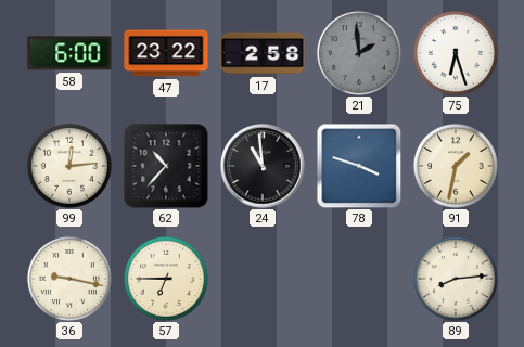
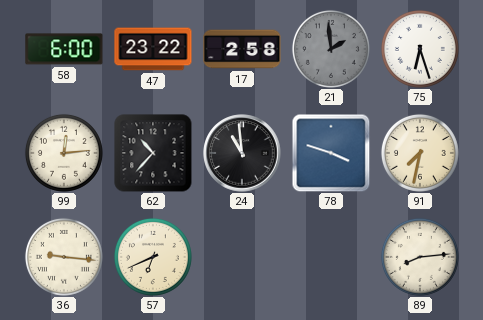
91: 1:32 -> 7:32
36: 9:17 -> 9:16
57: 6:45 -> 6:41
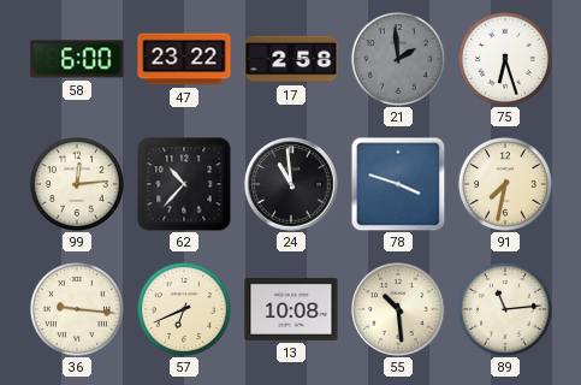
13: none -> 10:08
55: none -> 10:29
89: 8:14 -> 11:14
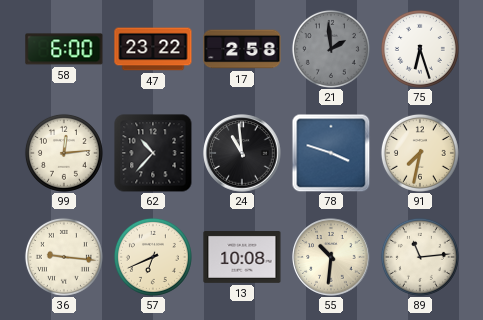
55: 10:29 -> 10:31
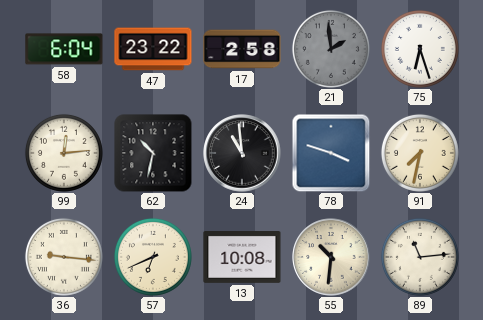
58: 6:00 -> 6:04
62: 10:37 -> 10:32
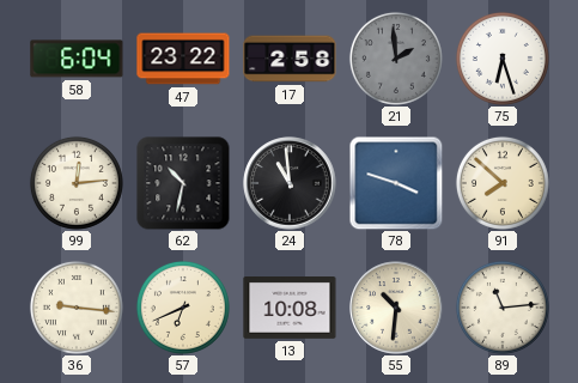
91: 7:32 -> 7:52
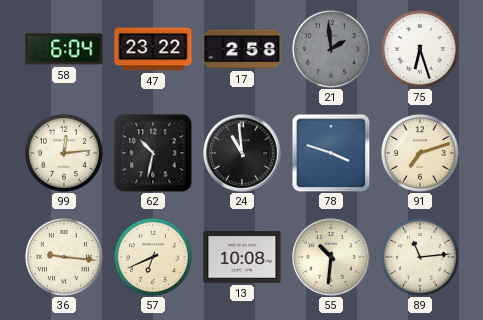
91: 7:52 -> 7:12
